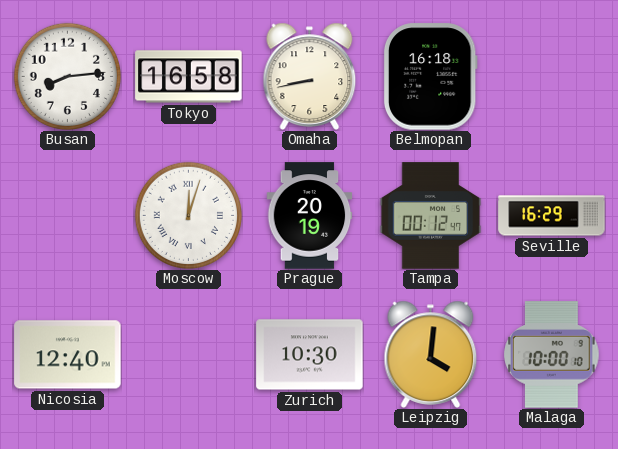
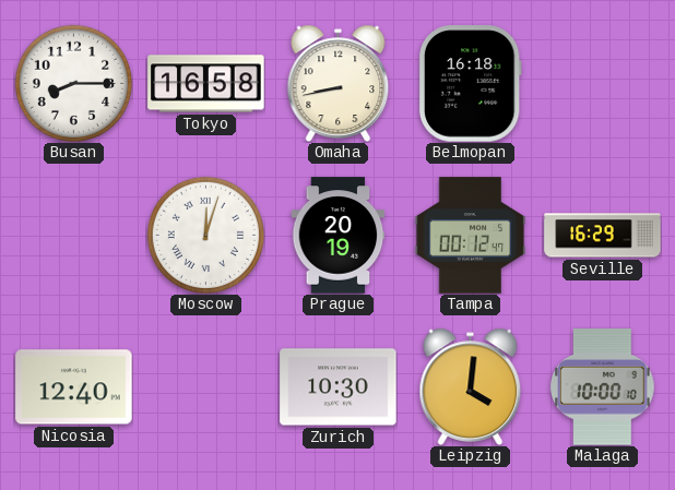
Busan: 8:14 -> 8:15
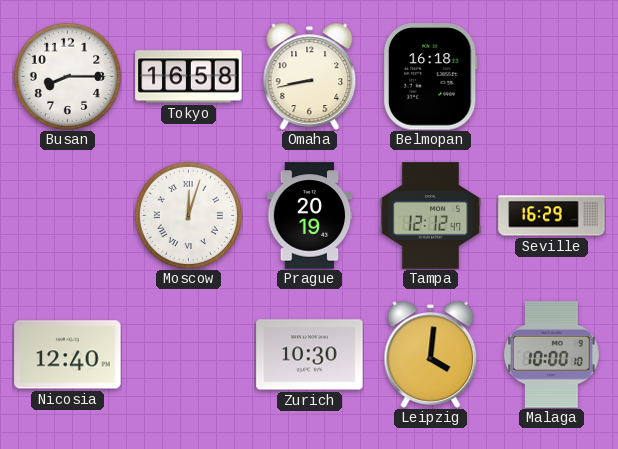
Tampa: 00:12 -> 12:12
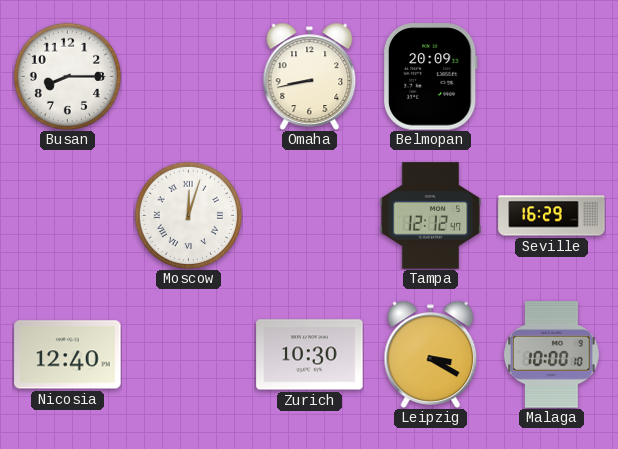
Tokyo: 16:58 -> none
Belmopan: 16:18 -> 20:09
Prague: 20:19 -> none
Leipzig: 4:01 -> 3:20
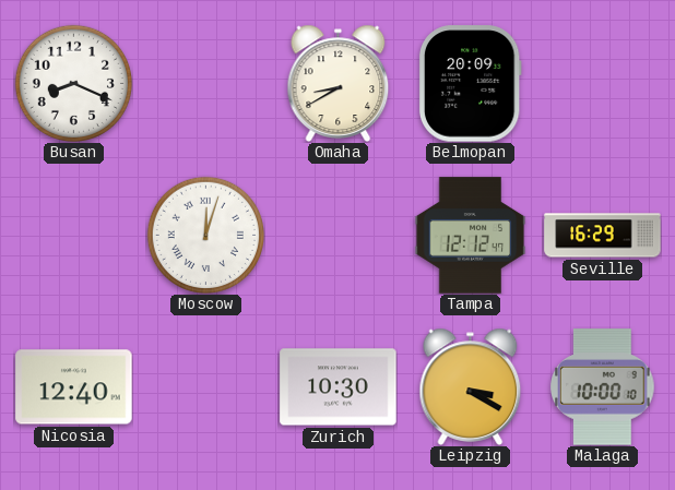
Busan: 8:15 -> 8:19
Omaha: 8:43 -> 8:40
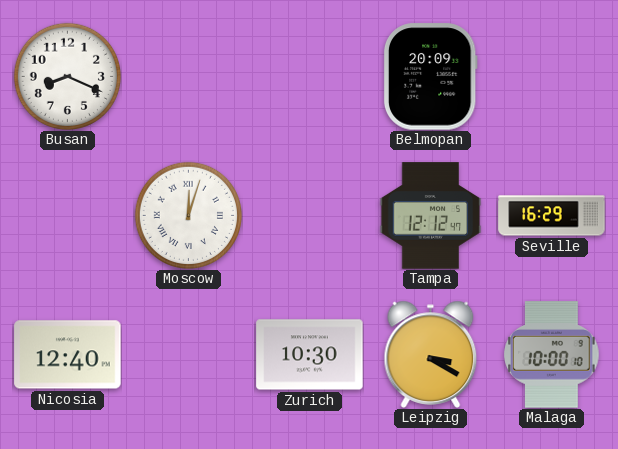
Omaha: 8:40 -> none
